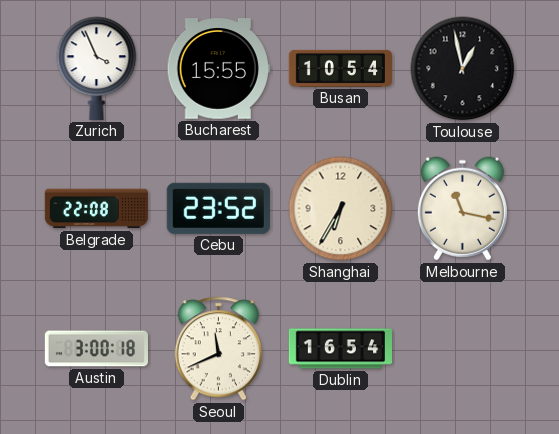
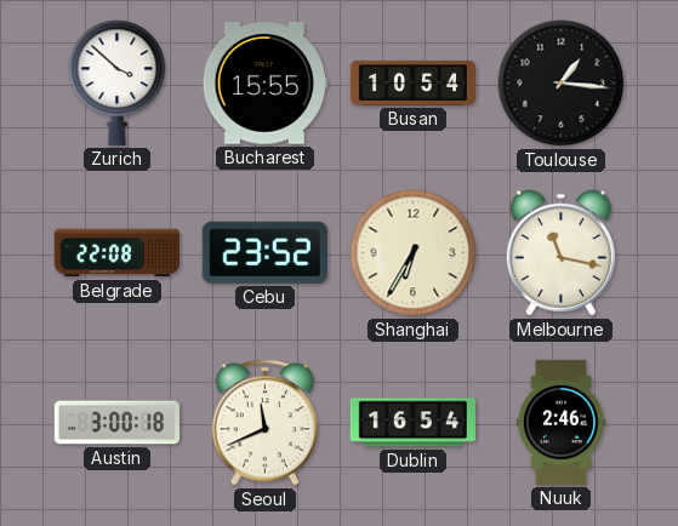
Zurich: 3:56 -> 3:52
Toulouse: 12:58 -> 1:16
Nuuk: none -> 2:46
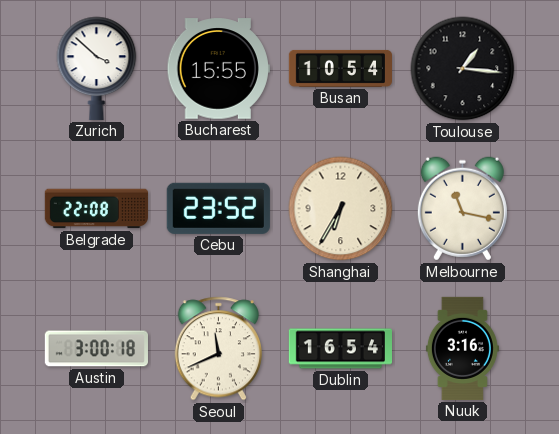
Nuuk: 2:46 -> 3:16
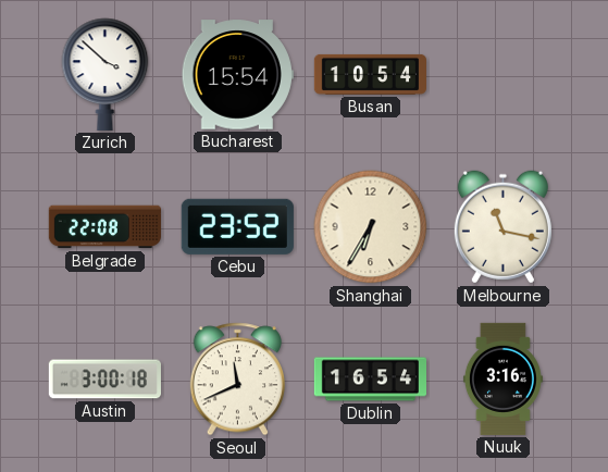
Bucharest: 15:55 -> 15:54
Toulouse: 1:16 -> none
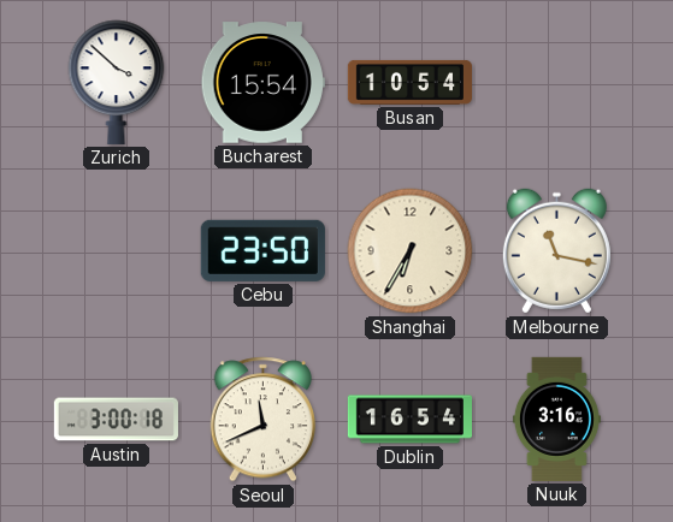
Belgrade: 22:08 -> none
Cebu: 23:52 -> 23:50
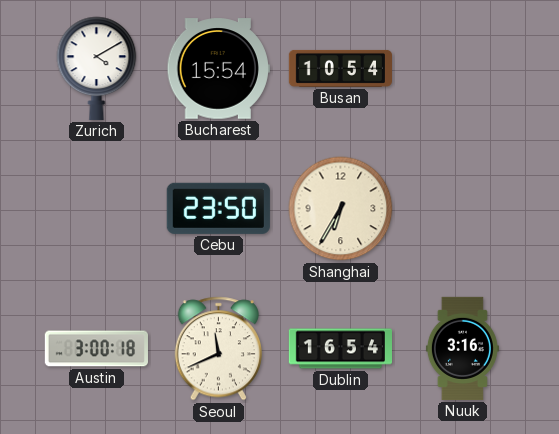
Zurich: 3:52 -> 4:10
Melbourne: 11:17 -> none
